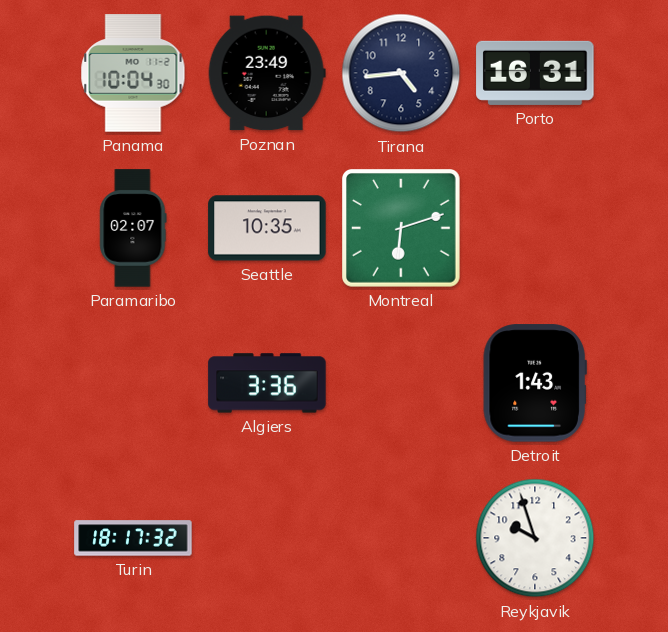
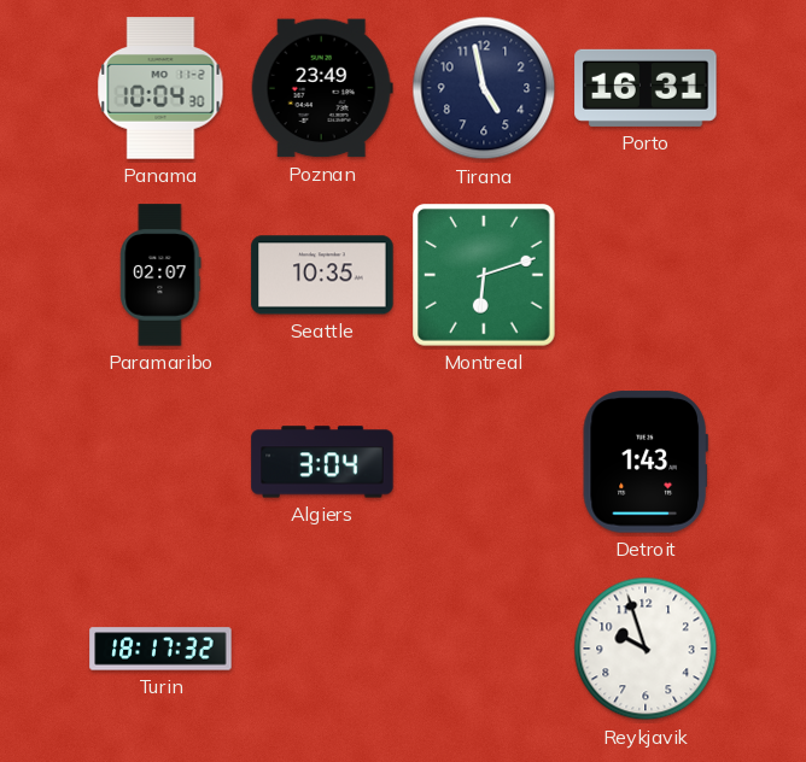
Tirana: 4:44 -> 4:58
Algiers: 3:36 -> 3:04
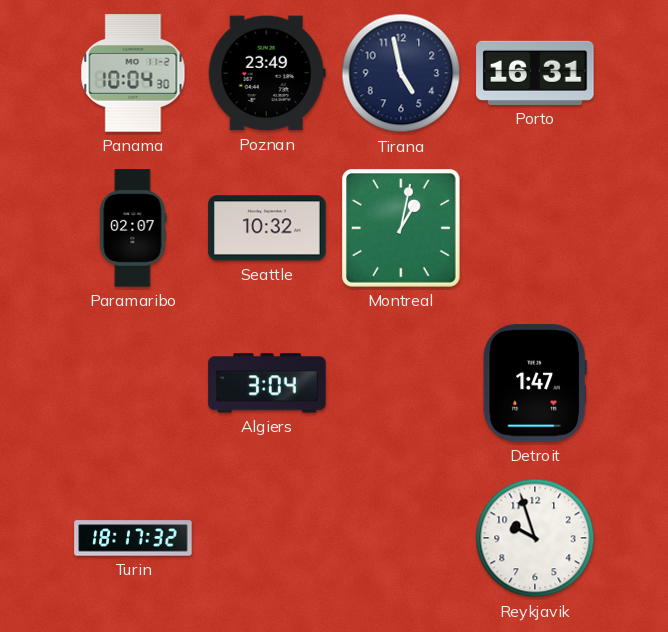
Seattle: 10:35 -> 10:32
Montreal: 6:12 -> 1:02
Detroit: 1:43 -> 1:47
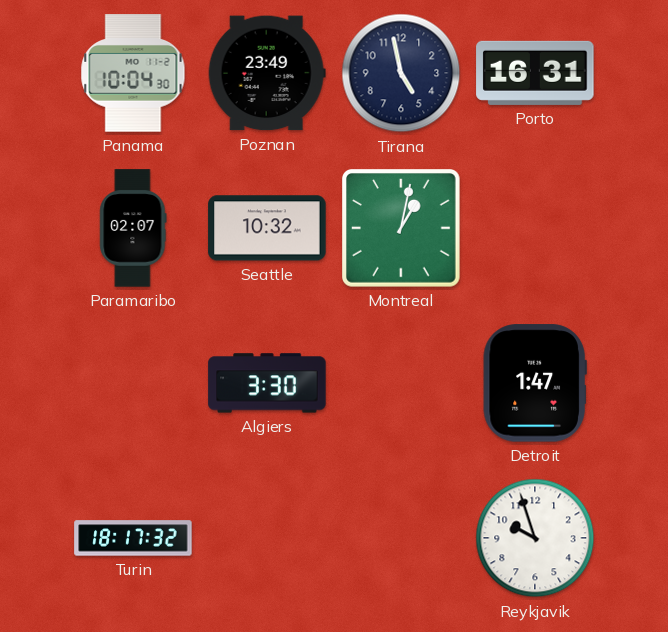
Algiers: 3:04 -> 3:30
